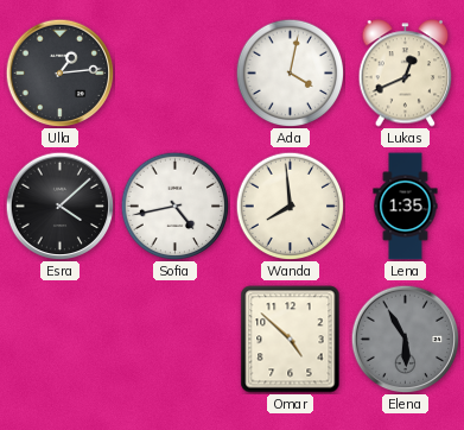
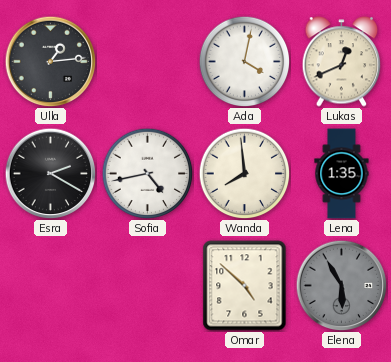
Esra: 4:08 -> 2:20
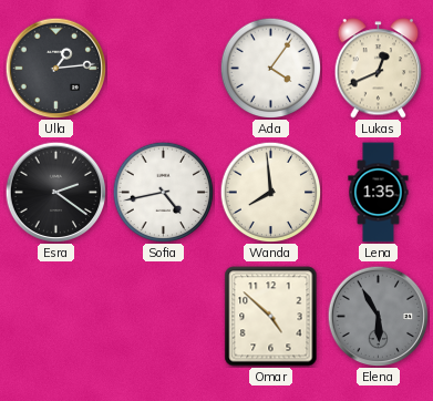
Ada: 4:02 -> 4:06
Esra: 2:20 -> 2:21
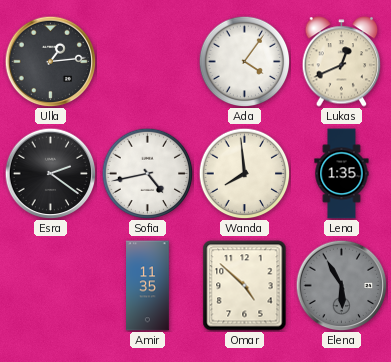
Amir: none -> 11:35
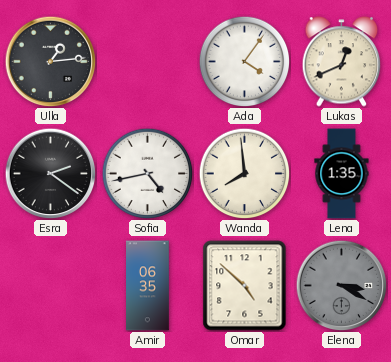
Amir: 11:35 -> 06:35
Elena: 5:55 -> 3:20
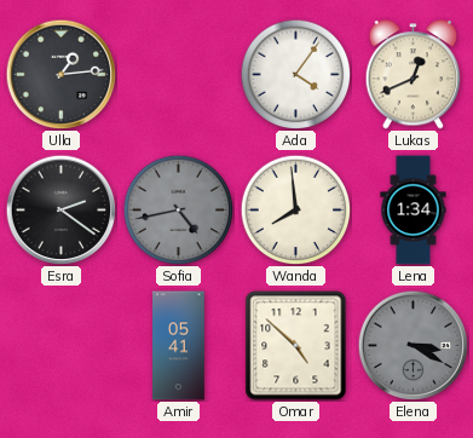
Sofia dial: white -> grey
Lena: 1:35 -> 1:34
Amir: 06:35 -> 05:41
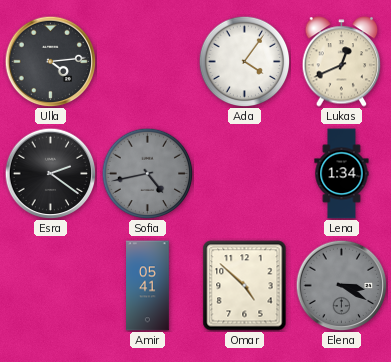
Ulla: 1:14 -> 4:14
Wanda: 7:59 -> none
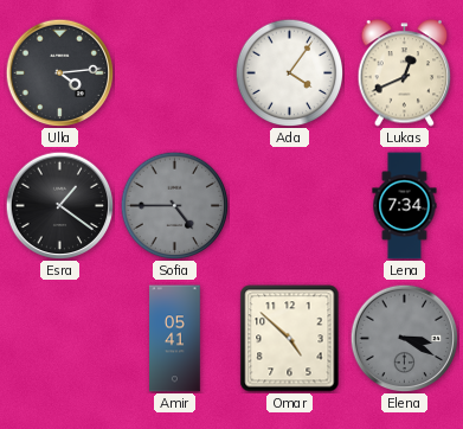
Esra: 2:21 -> 1:21
Sofia: 4:43 -> 4:45
Lena: 1:34 -> 7:34
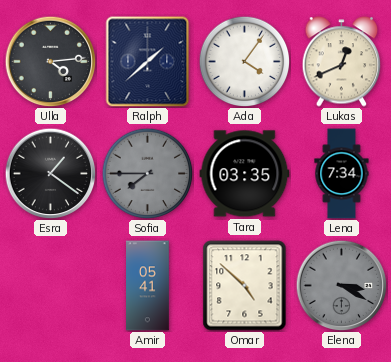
Ralph: none -> 1:38
Sofia: 4:45 -> 7:45
Tara: none -> 03:35
